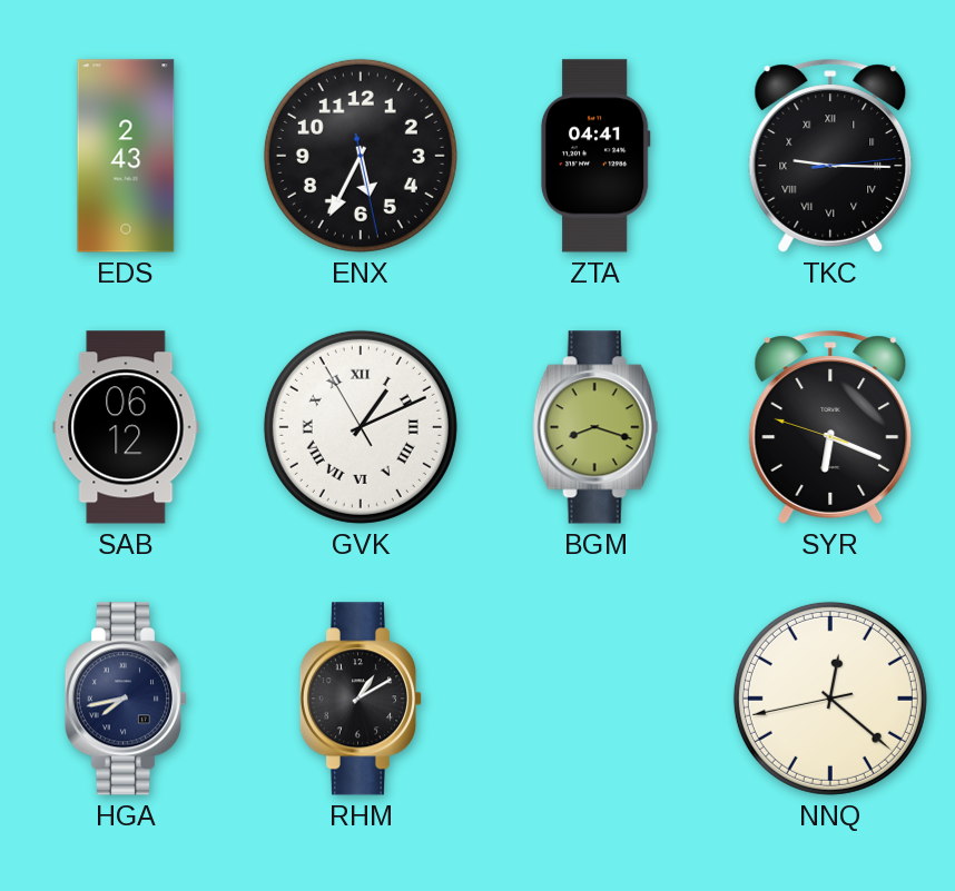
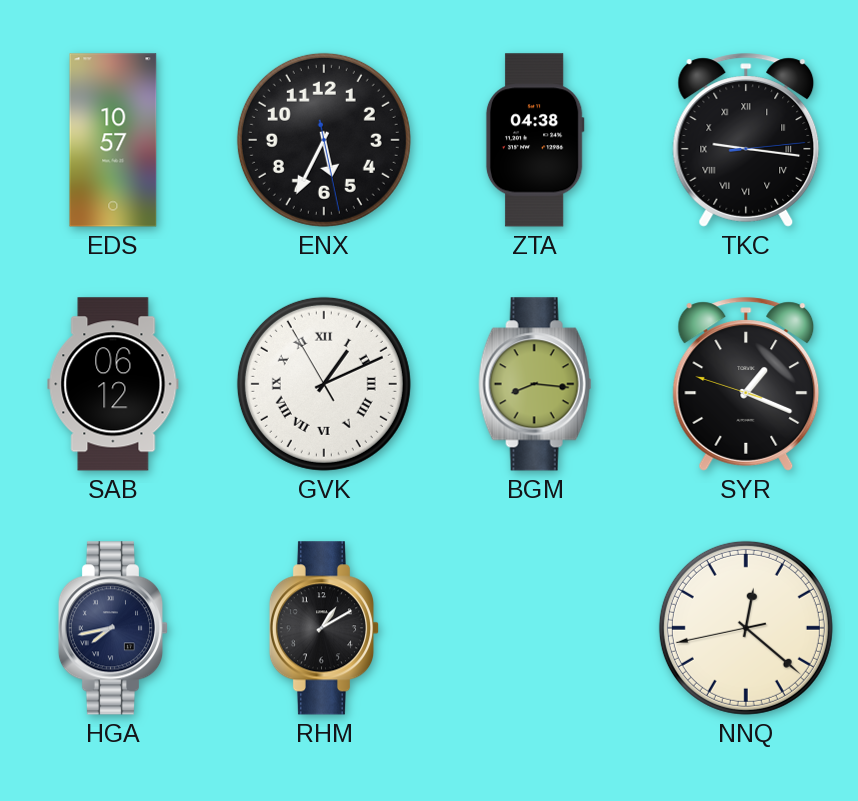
EDS: 2:43 -> 10:57
ZTA: 04:41 -> 04:38
TKC: 9:15 -> 9:16
BGM: 8:18 -> 8:16
SYR: 6:18 -> 1:18
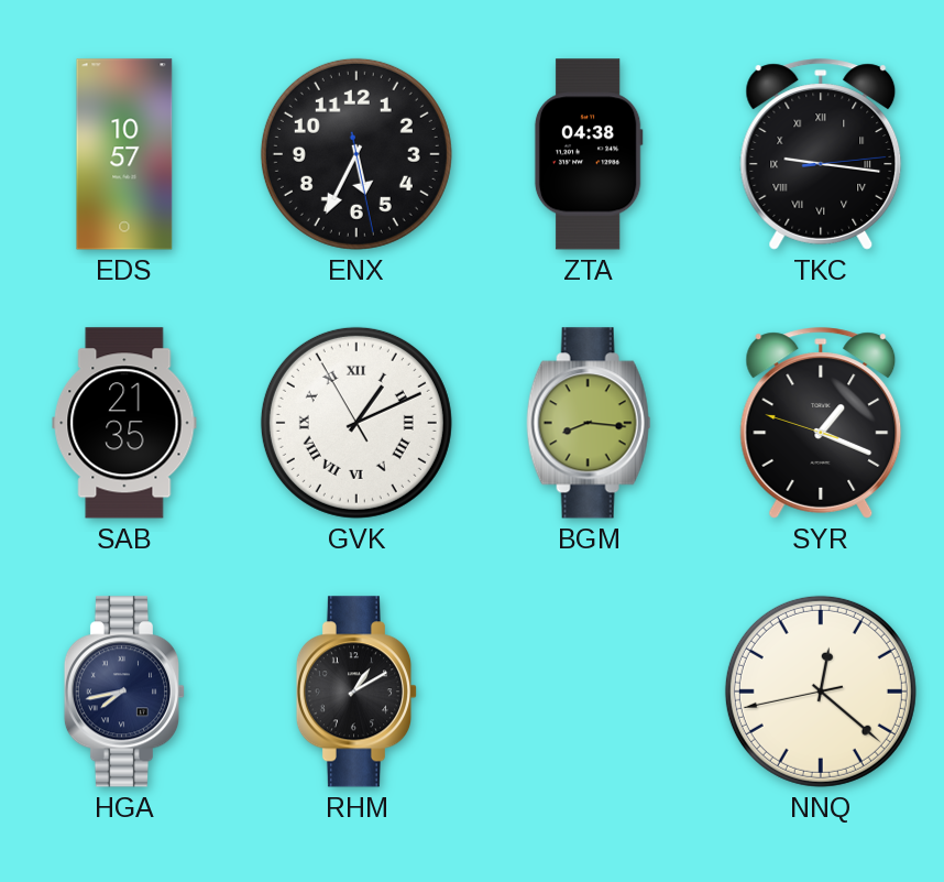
SAB: 06:12 -> 21:35
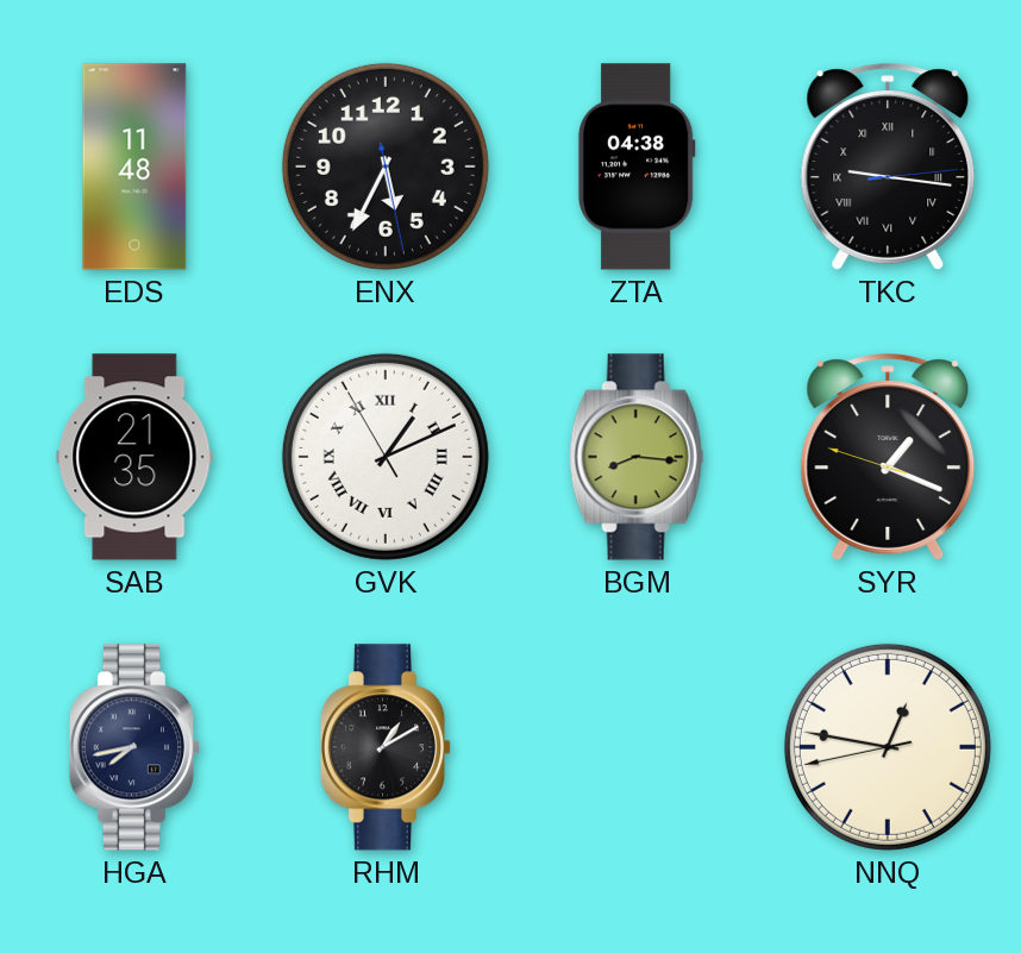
EDS: 10:57 -> 11:48
NNQ: 12:21 -> 12:46
